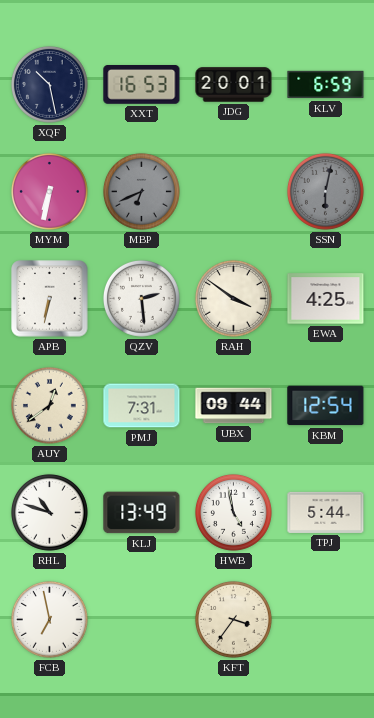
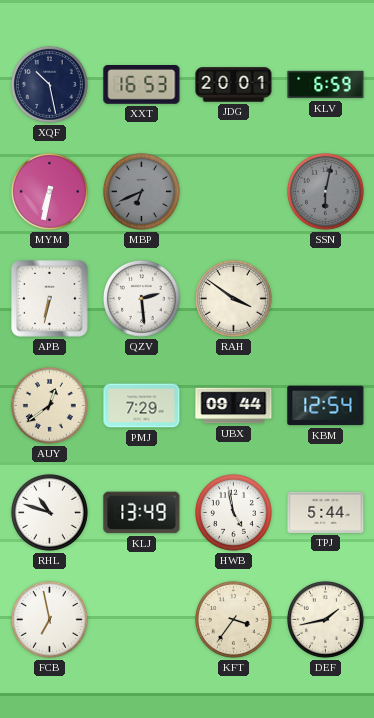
EWA: 4:25 -> none
PMJ: 7:31 -> 7:29
DEF: none -> 1:43
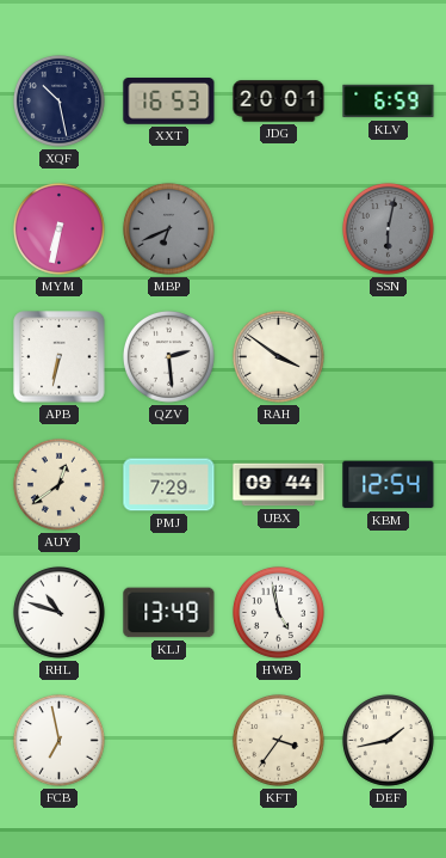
TPJ: 5:44 -> none
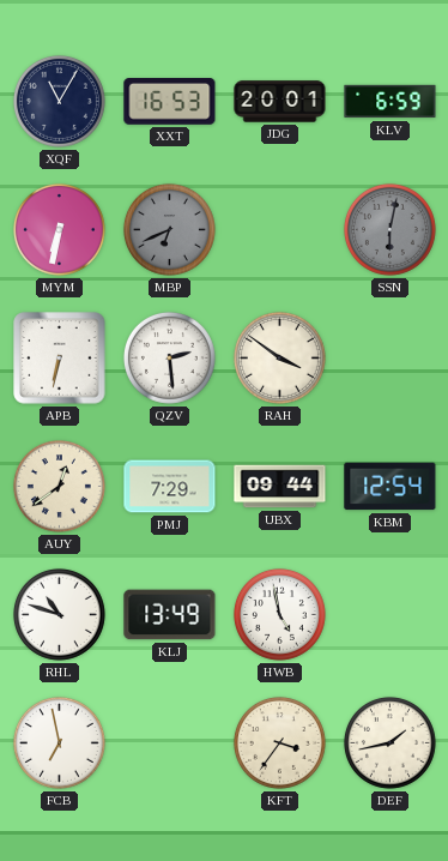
XQF: 10:28 -> 11:05
